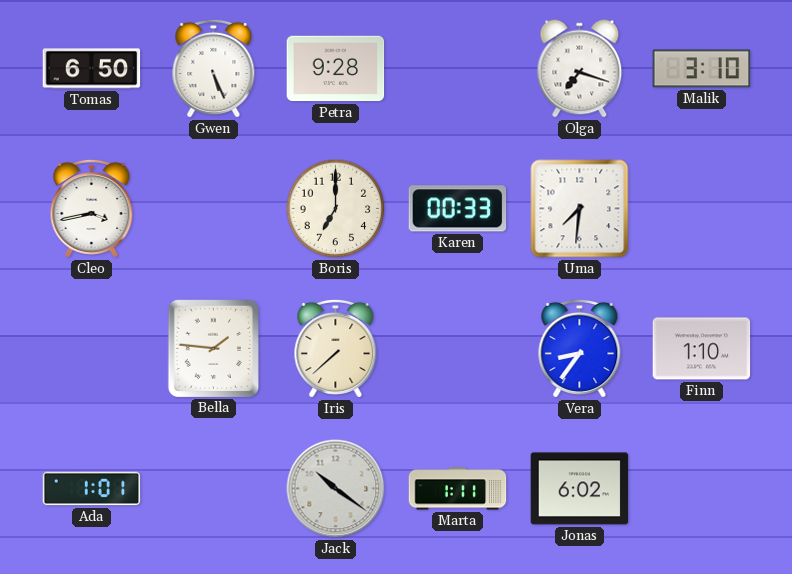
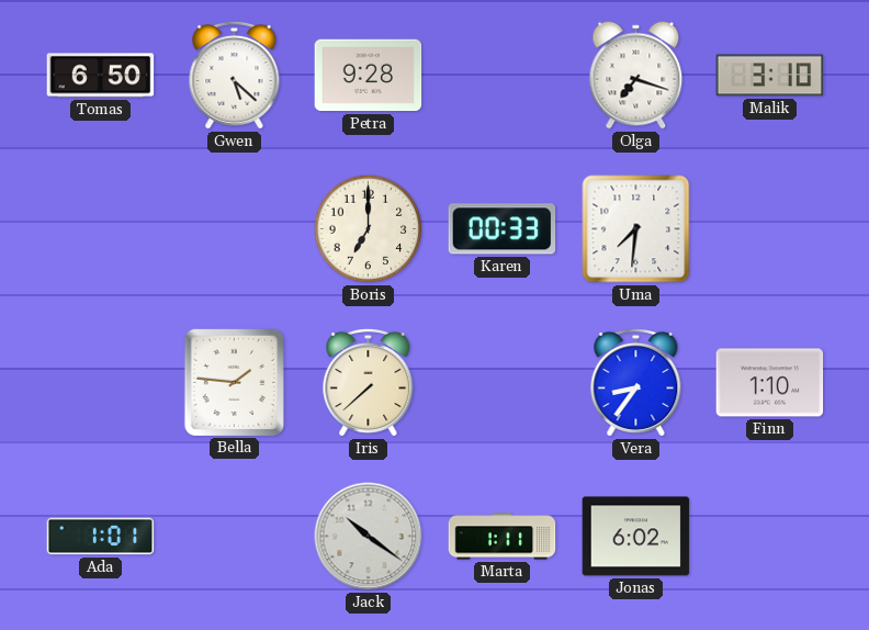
Gwen: 5:26 -> 5:22
Cleo: 3:43 -> none
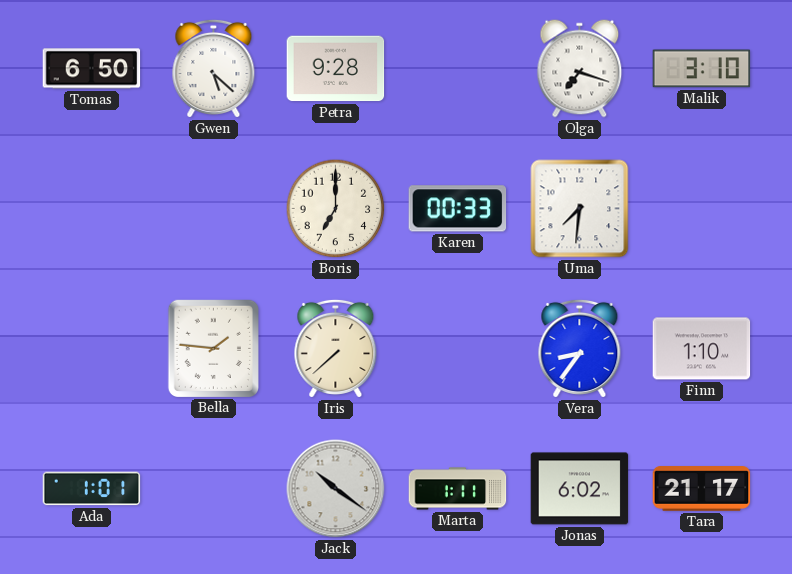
Tara: none -> 21:17
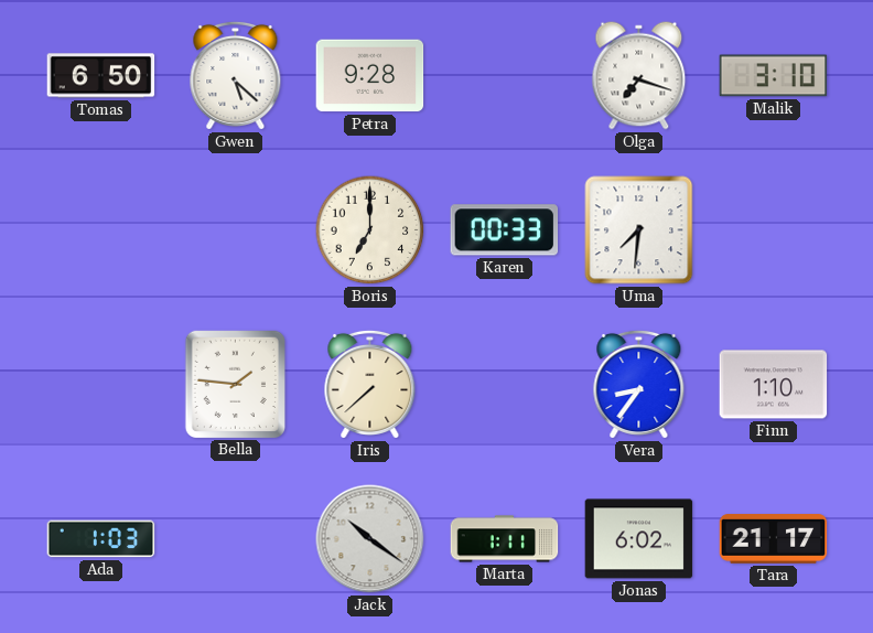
Ada: 1:01 -> 1:03
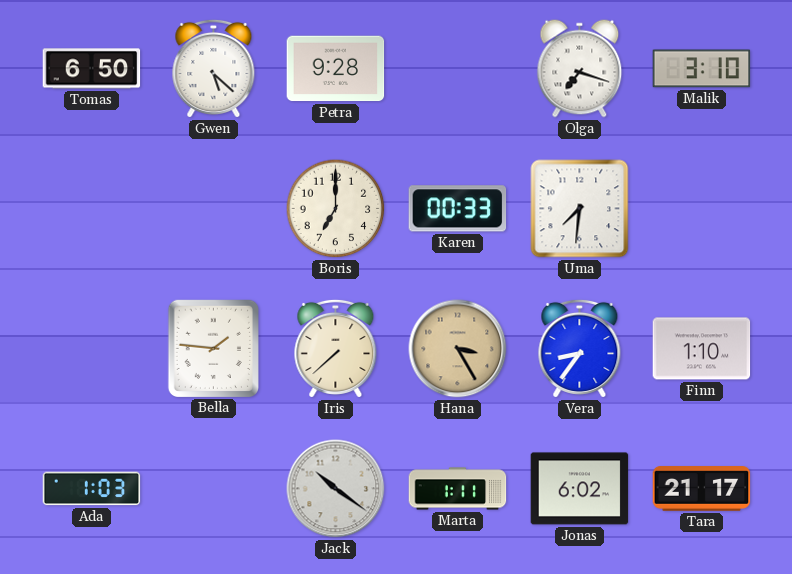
Hana: none -> 3:25
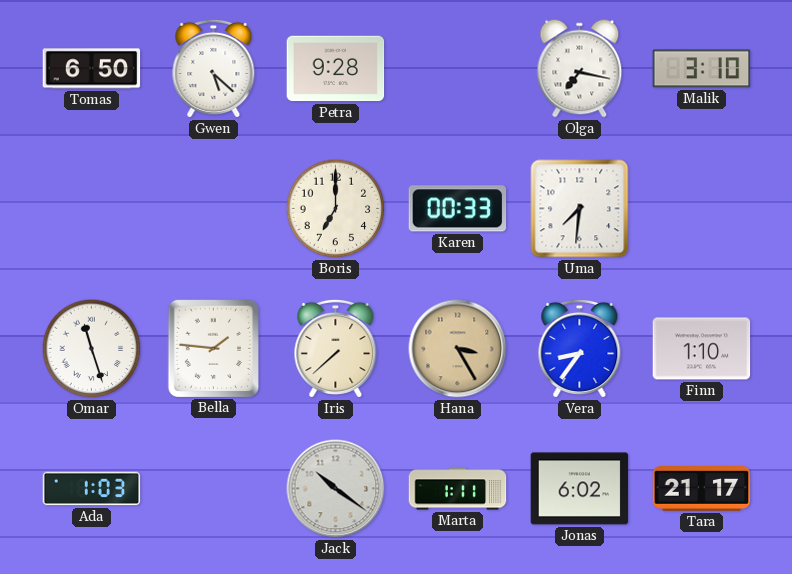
Olga: 7:18 -> 7:17
Omar: none -> 11:27
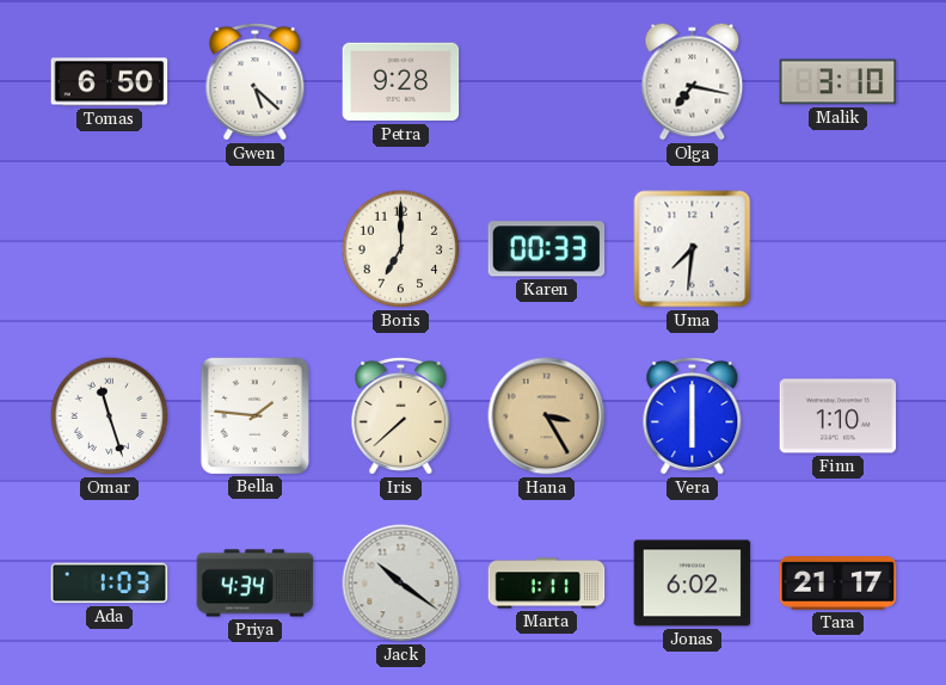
Vera: 8:36 -> 6:00
Priya: none -> 4:34
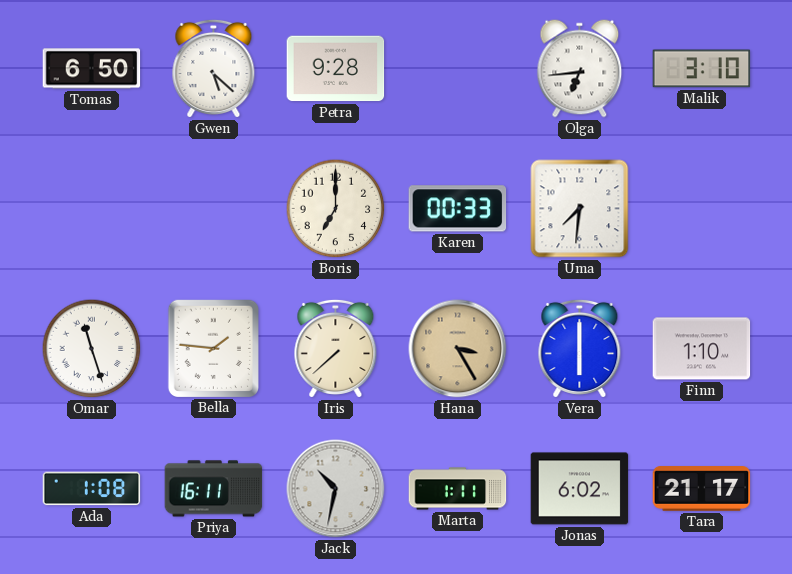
Olga: 7:17 -> 6:44
Ada: 1:03 -> 1:08
Priya: 4:34 -> 16:11
Jack: 10:21 -> 10:32
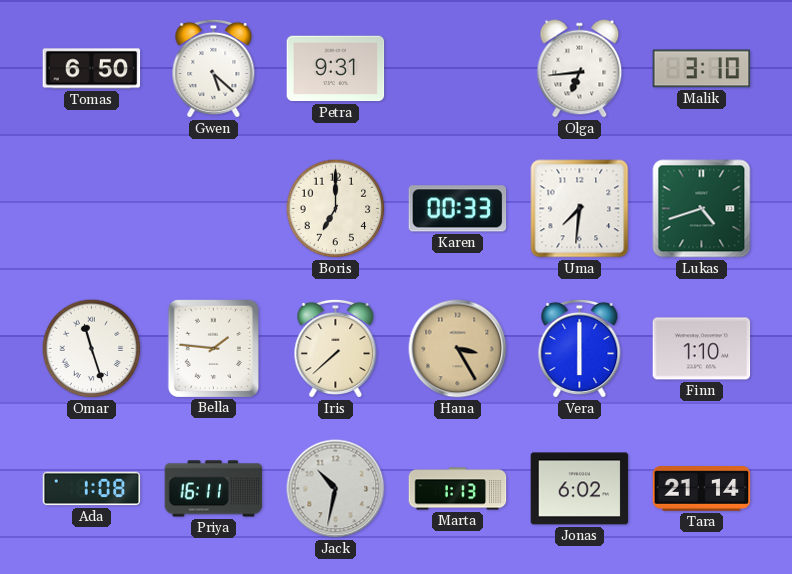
Petra: 9:28 -> 9:31
Lukas: none -> 4:42
Marta: 1:11 -> 1:13
Tara: 21:17 -> 21:14
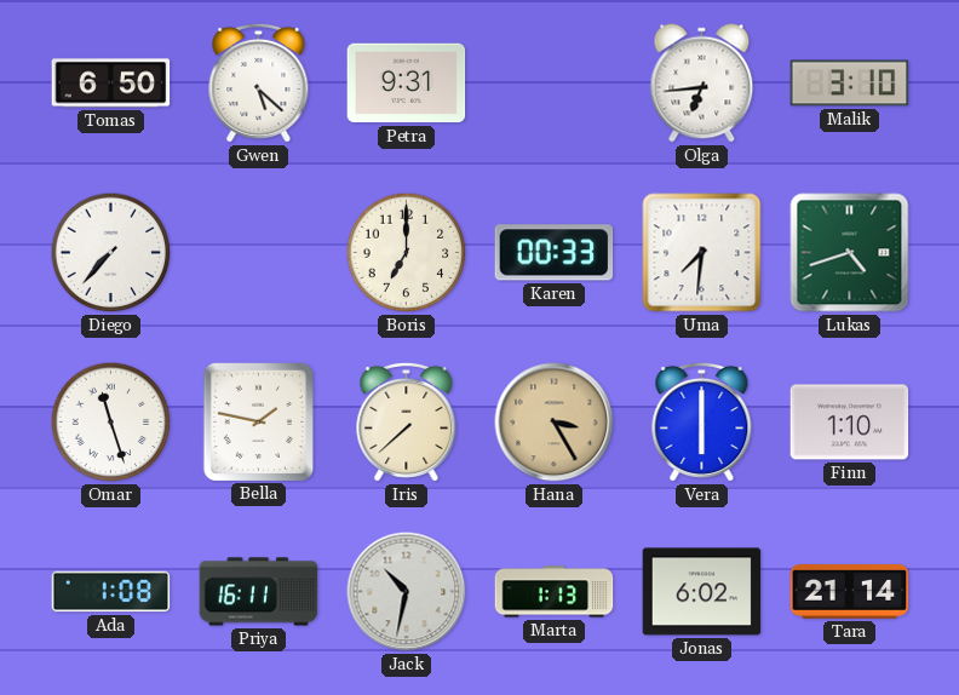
Diego: none -> 7:37
Bella: 1:46 -> 1:47
